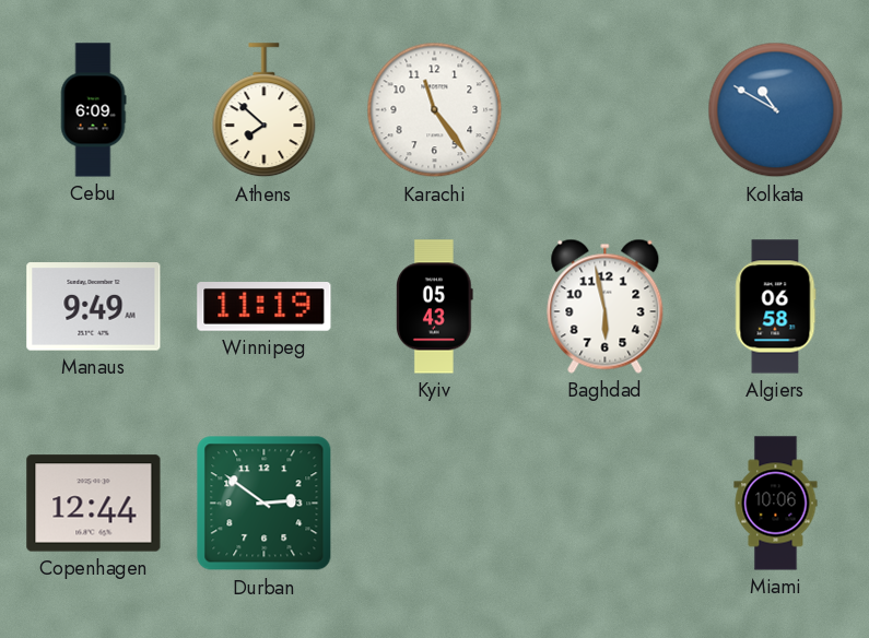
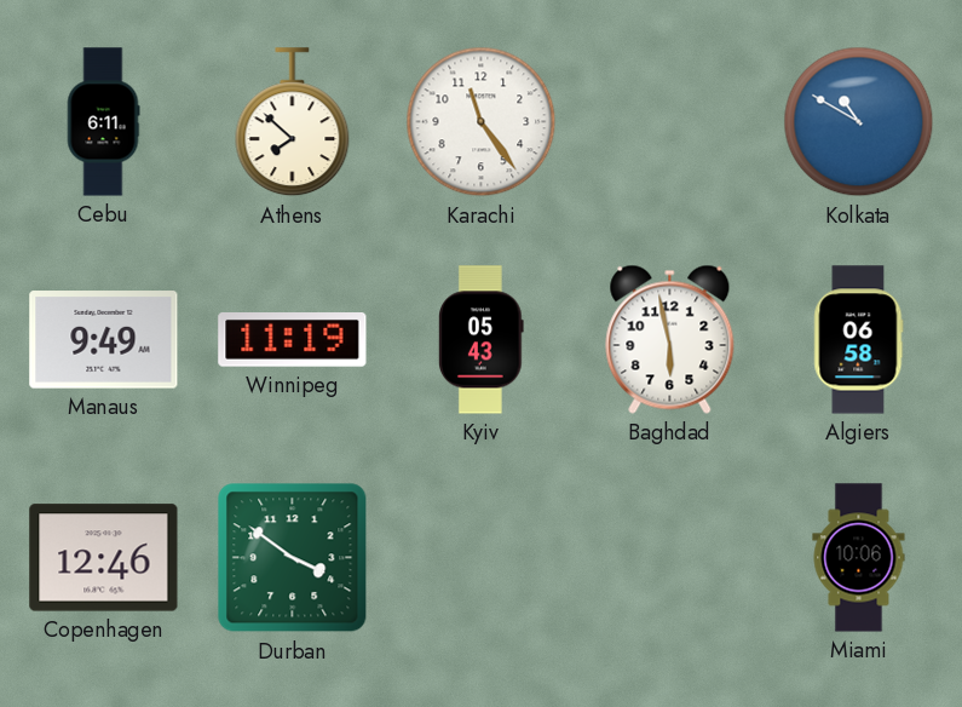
Cebu: 6:09 -> 6:11
Copenhagen: 12:44 -> 12:46
Durban: 2:51 -> 3:51
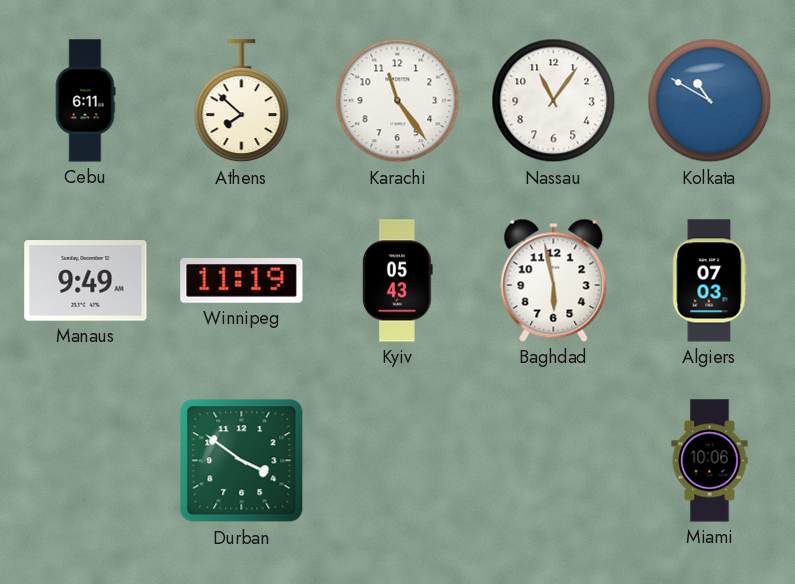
Nassau: none -> 11:06
Algiers: 06:58 -> 07:03
Copenhagen: 12:46 -> none
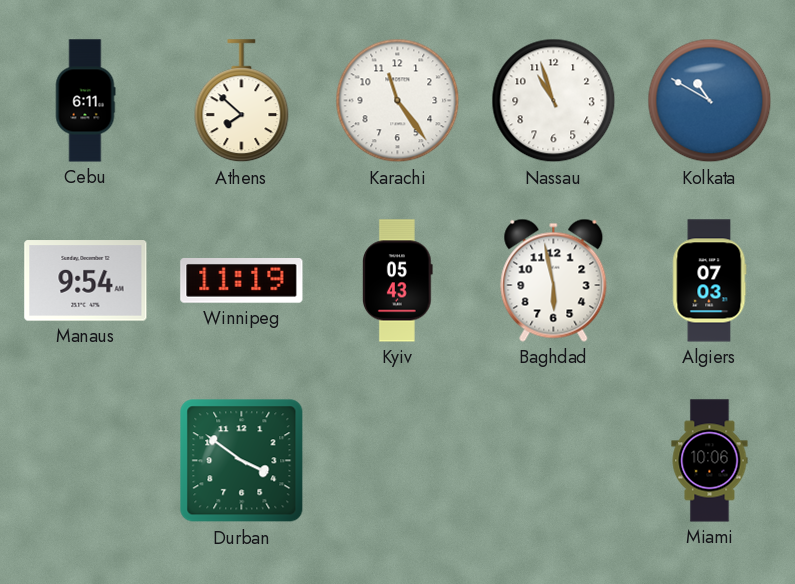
Nassau: 11:06 -> 10:57
Manaus: 9:49 -> 9:54
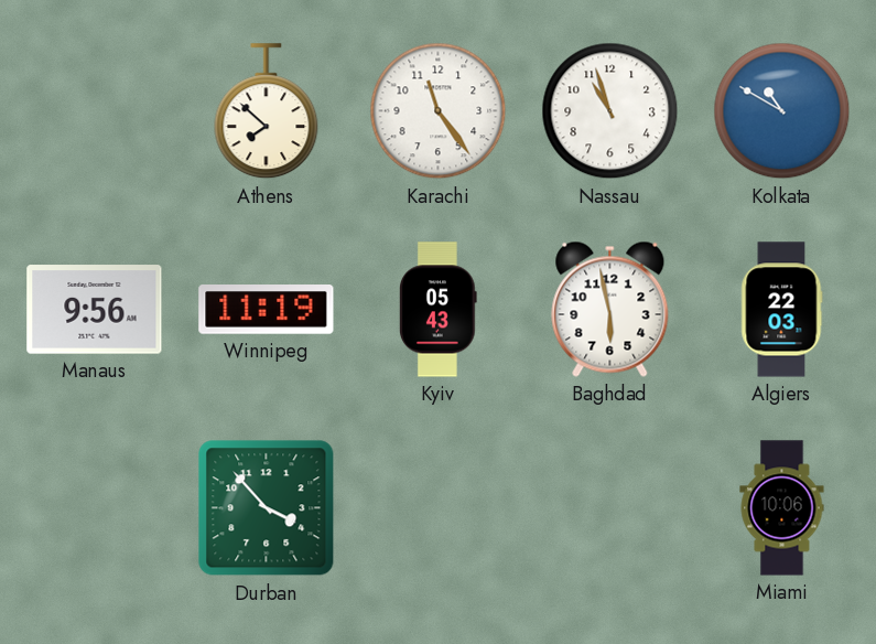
Cebu: 6:11 -> none
Manaus: 9:54 -> 9:56
Algiers: 07:03 -> 22:03
Durban: 3:51 -> 3:53
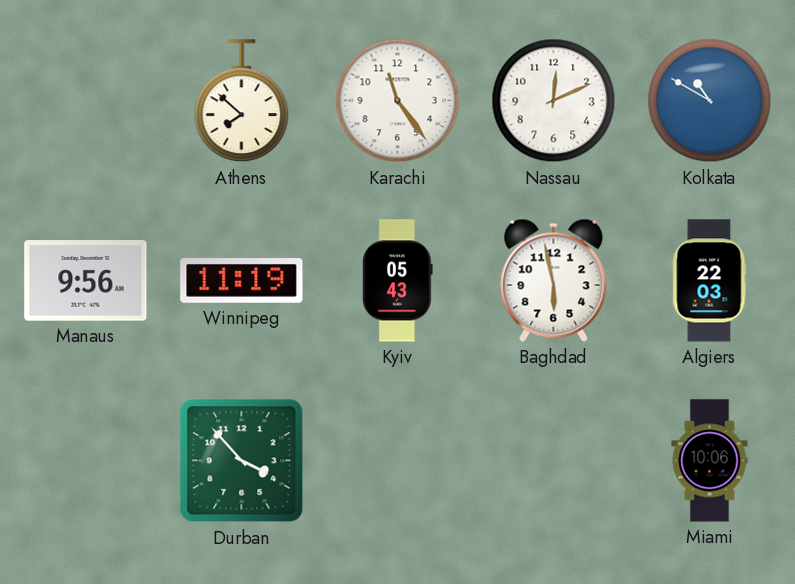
Nassau: 10:57 -> 12:11
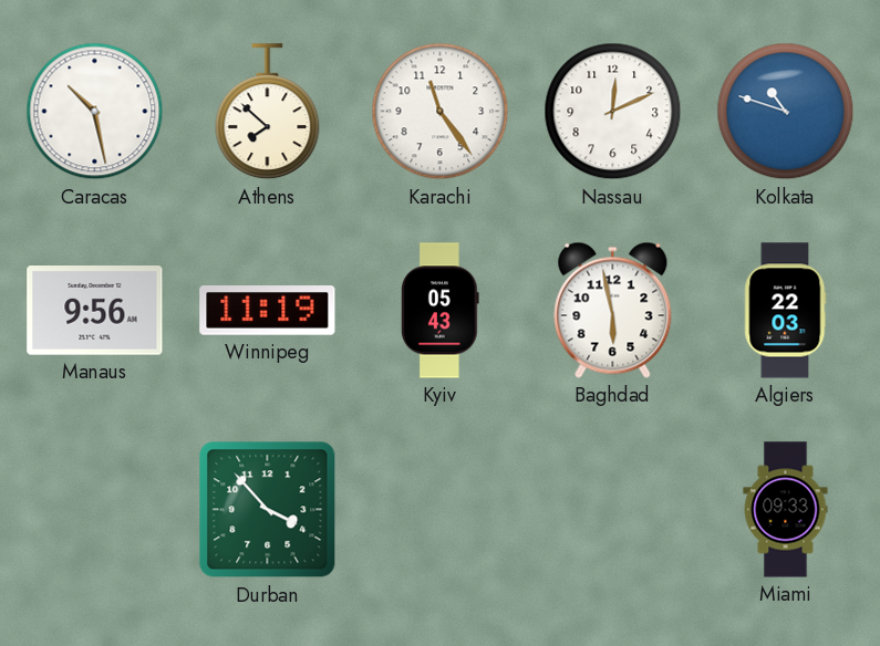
Caracas: none -> 10:28
Kolkata: 10:50 -> 10:48
Miami: 10:06 -> 09:33
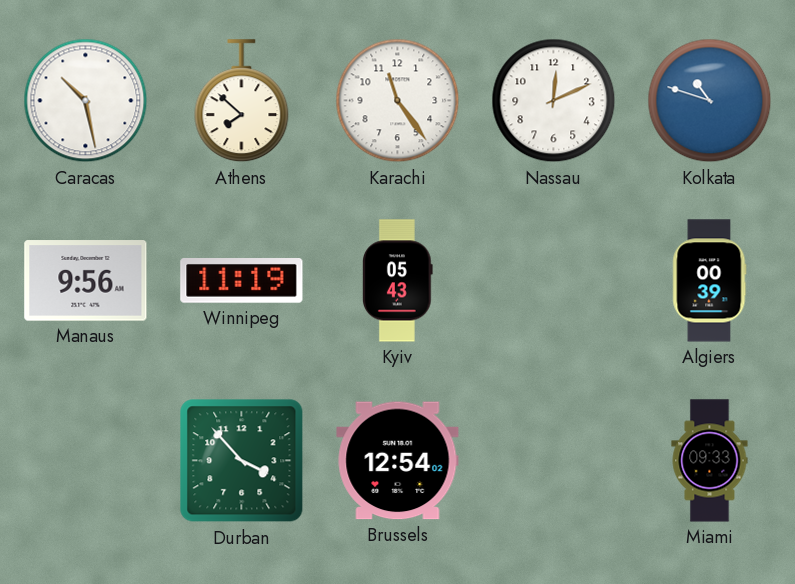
Baghdad: 5:58 -> none
Algiers: 22:03 -> 00:39
Brussels: none -> 12:54
